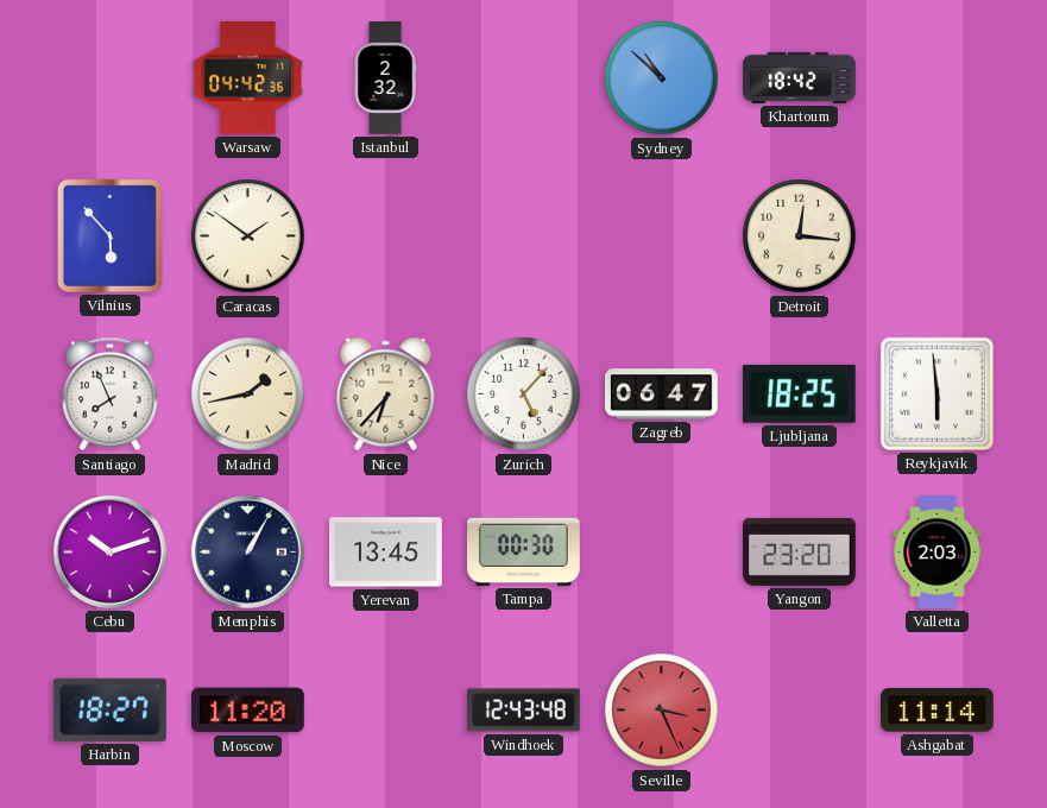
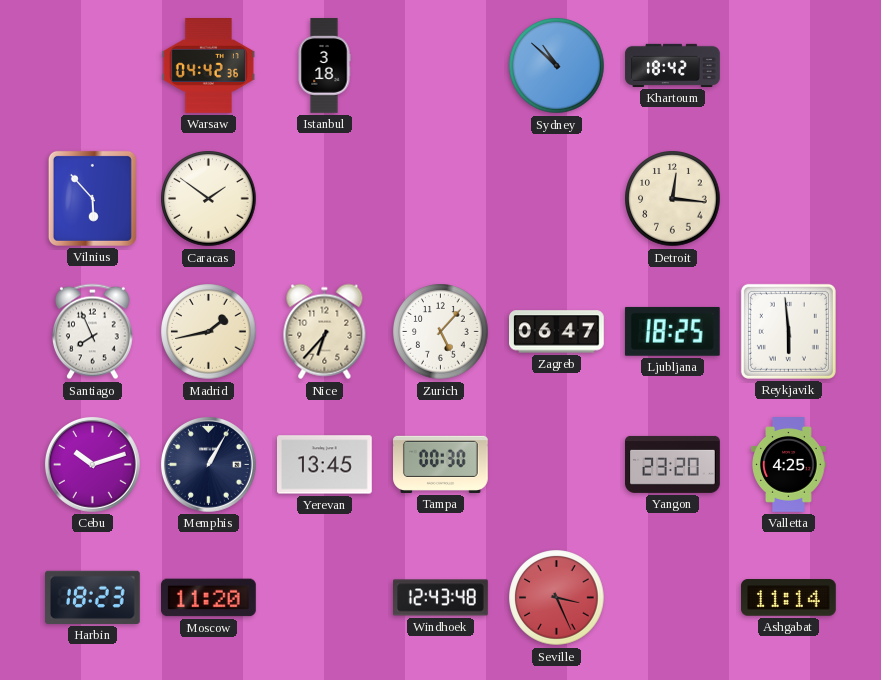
Istanbul: 2:32 -> 3:18
Valletta: 2:03 -> 4:25
Harbin: 18:27 -> 18:23
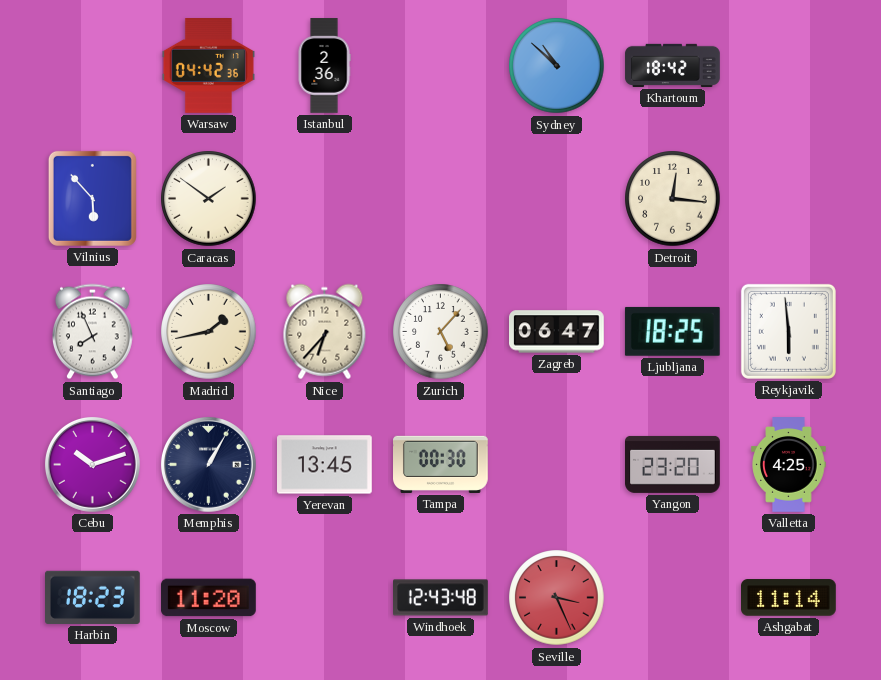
Istanbul: 3:18 -> 2:36
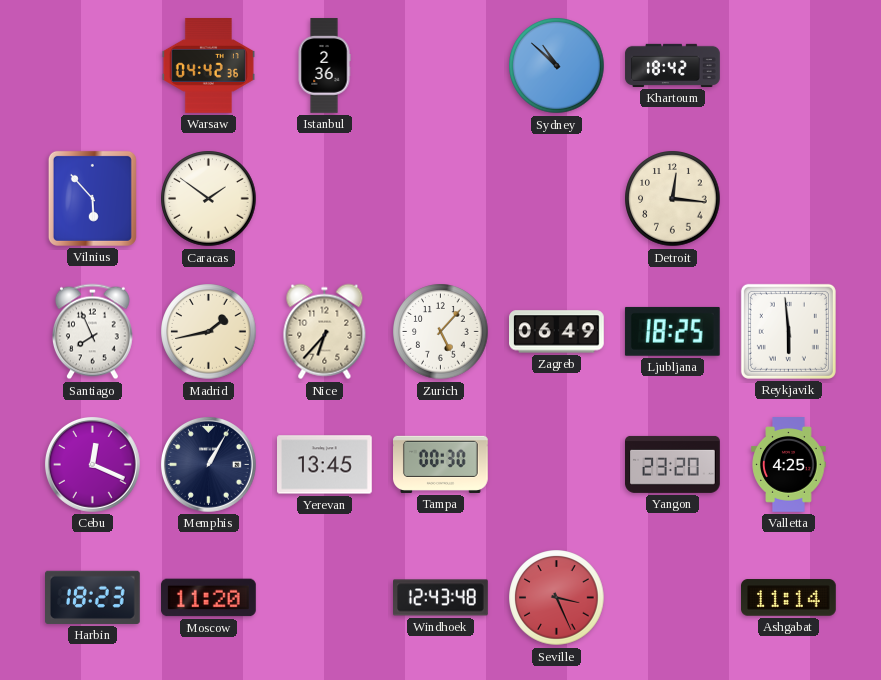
Zagreb: 06:47 -> 06:49
Cebu: 10:12 -> 12:19
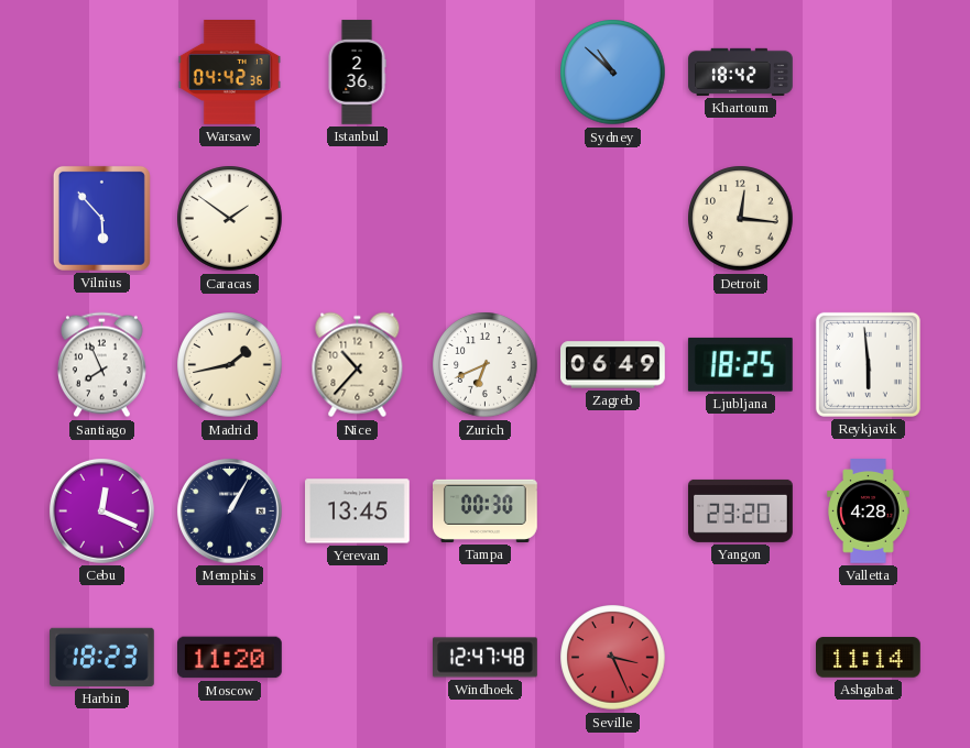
Nice: 6:37 -> 10:37
Zurich: 5:07 -> 6:41
Valletta: 4:25 -> 4:28
Windhoek: 12:43 -> 12:47
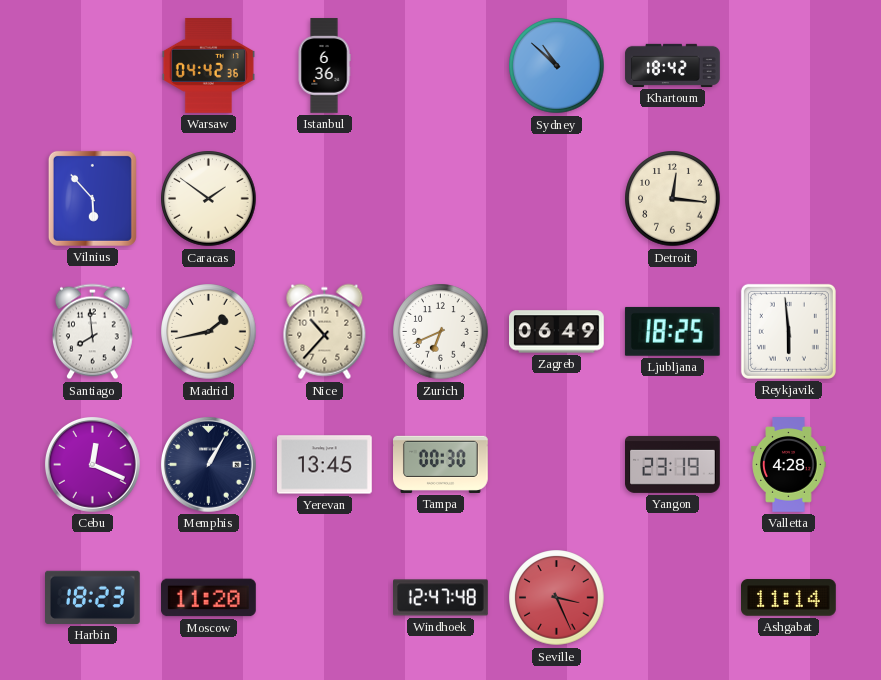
Istanbul: 2:36 -> 6:36
Santiago: 7:56 -> 7:59
Yangon: 23:20 -> 23:19
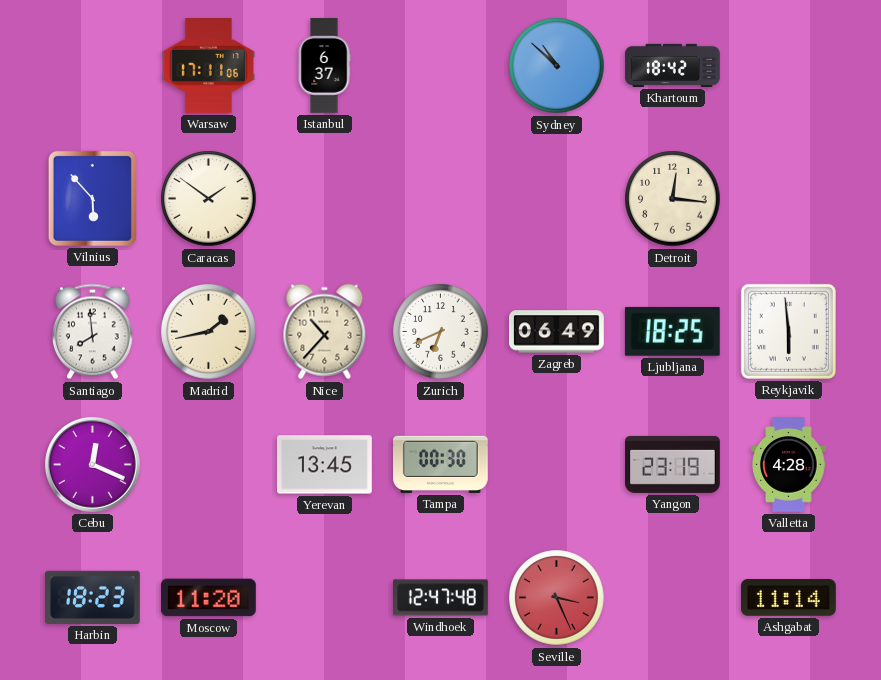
Warsaw: 04:42 -> 17:11
Istanbul: 6:36 -> 6:37
Memphis: 1:05 -> none
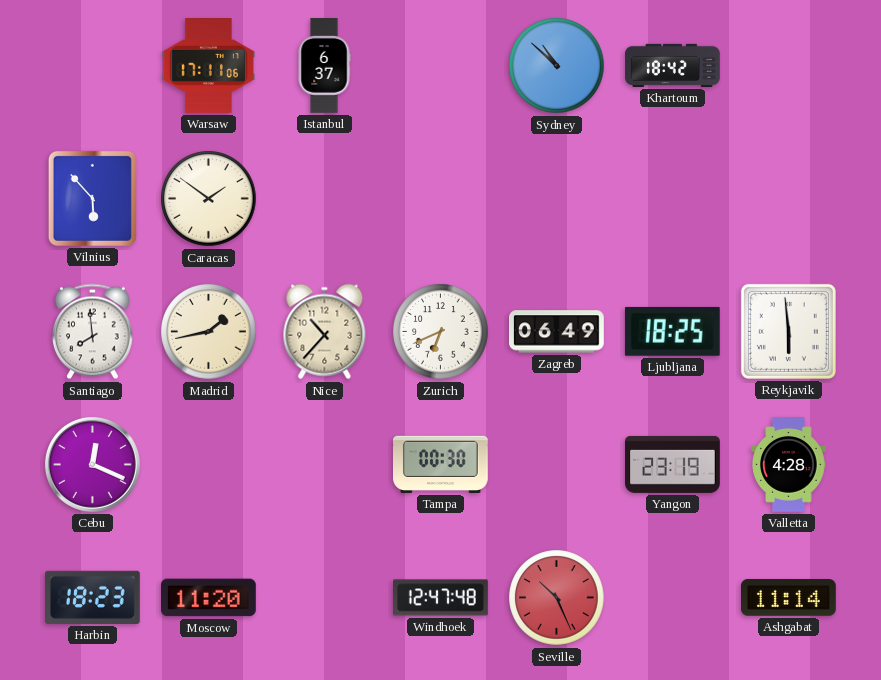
Detroit: 12:16 -> none
Yerevan: 13:45 -> none
Seville: 3:26 -> 10:26
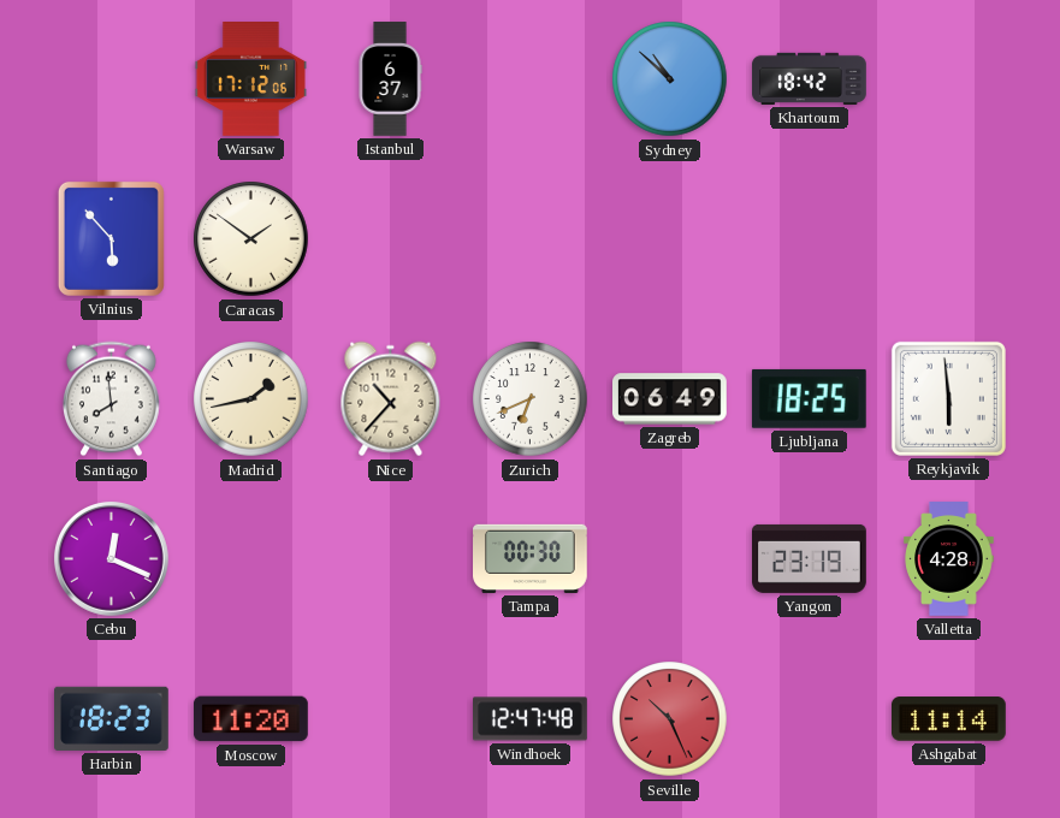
Warsaw: 17:11 -> 17:12
